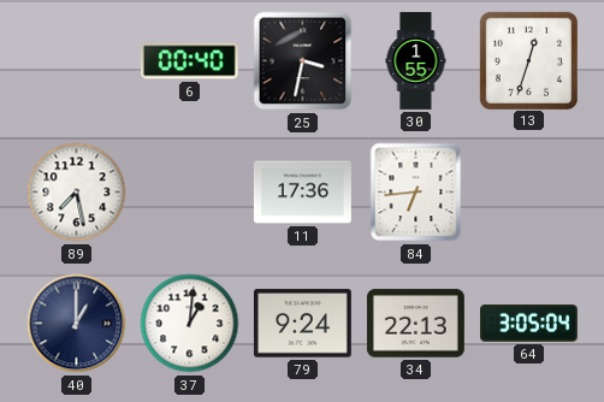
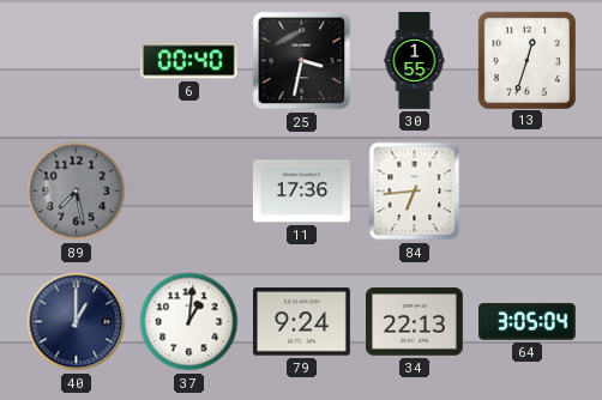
89 dial: white -> grey
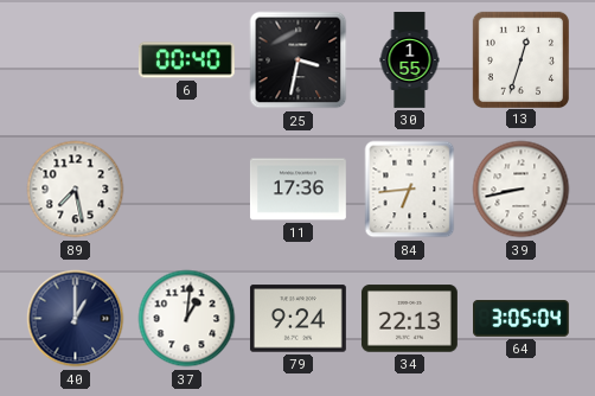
89 dial: grey -> white
39: none -> 8:43
